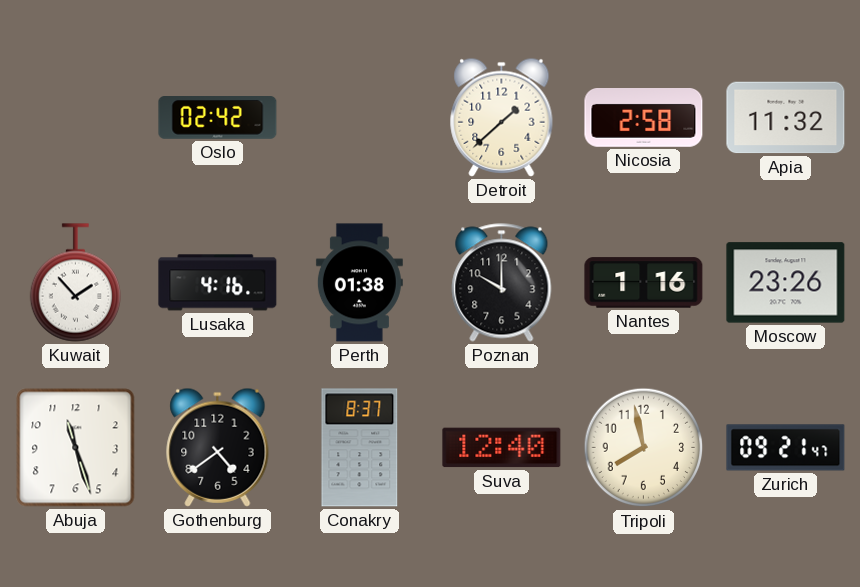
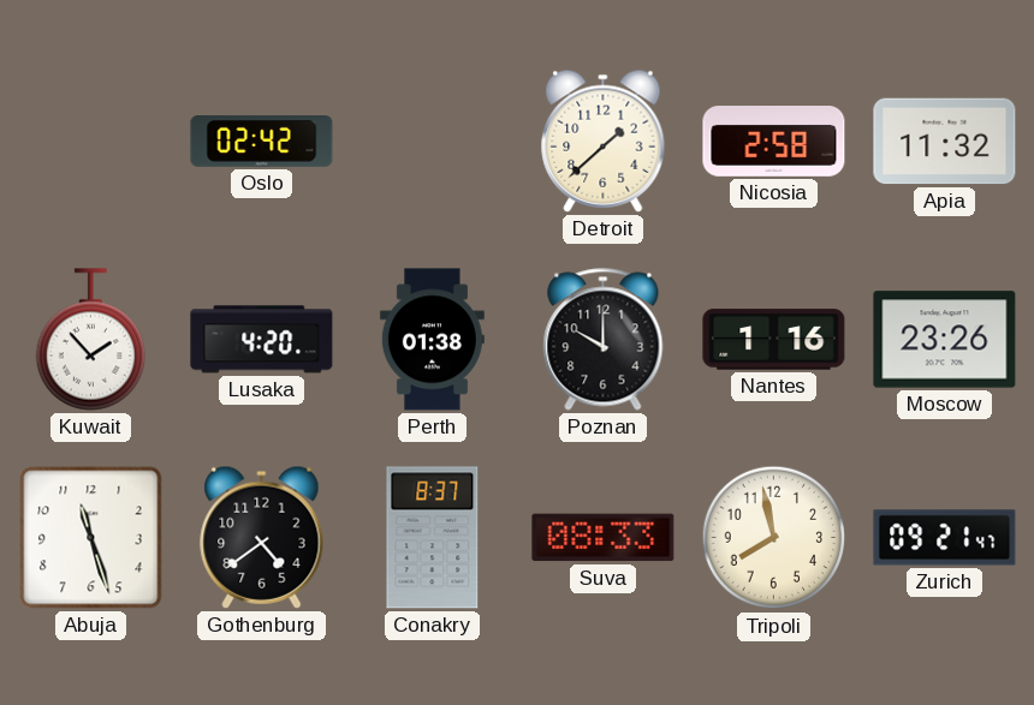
Lusaka: 4:16 -> 4:20
Suva: 12:40 -> 08:33
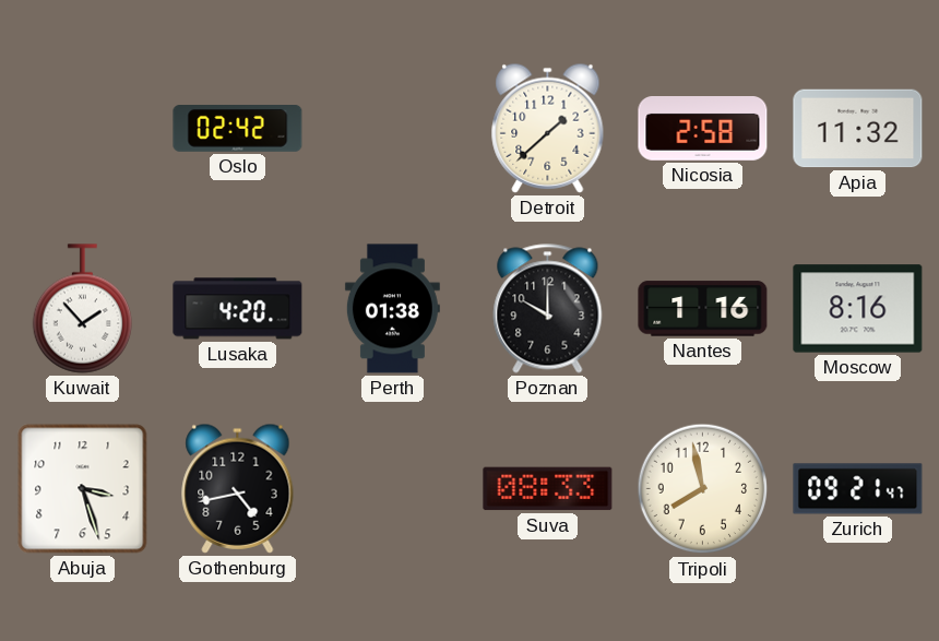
Moscow: 23:26 -> 8:16
Abuja: 11:27 -> 3:27
Gothenburg: 4:39 -> 4:43
Conakry: 8:37 -> none
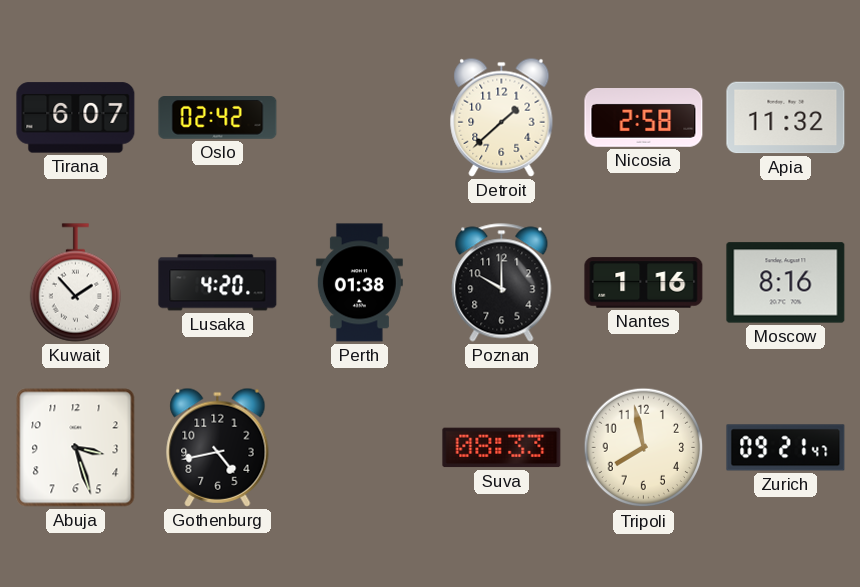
Tirana: none -> 6:07
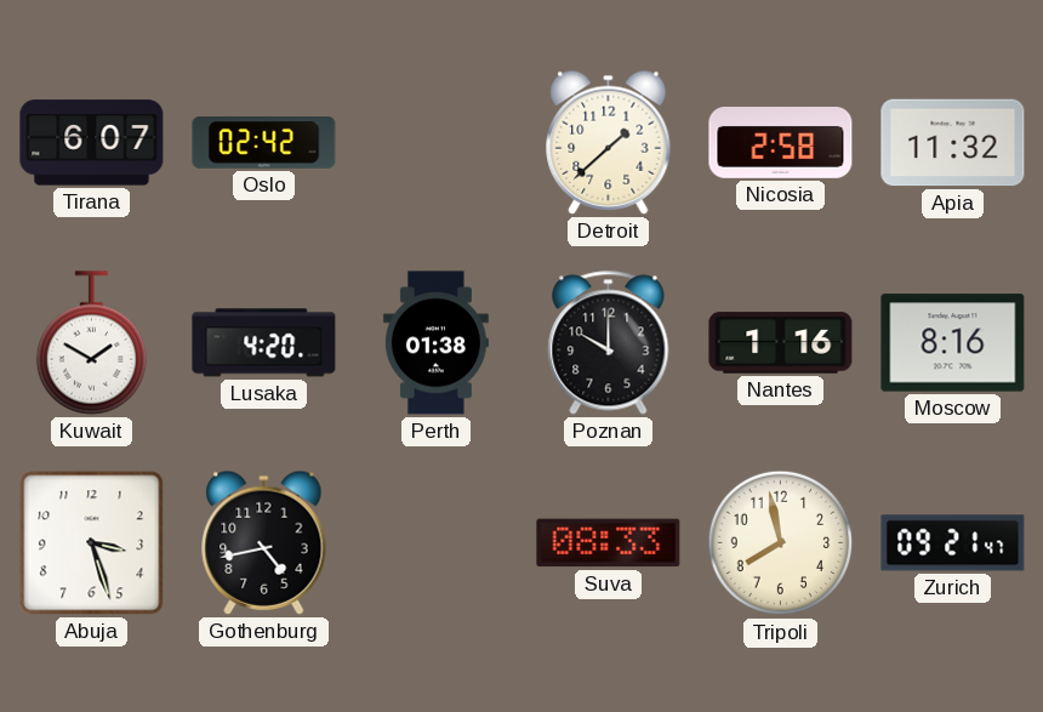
Kuwait: 1:53 -> 1:50
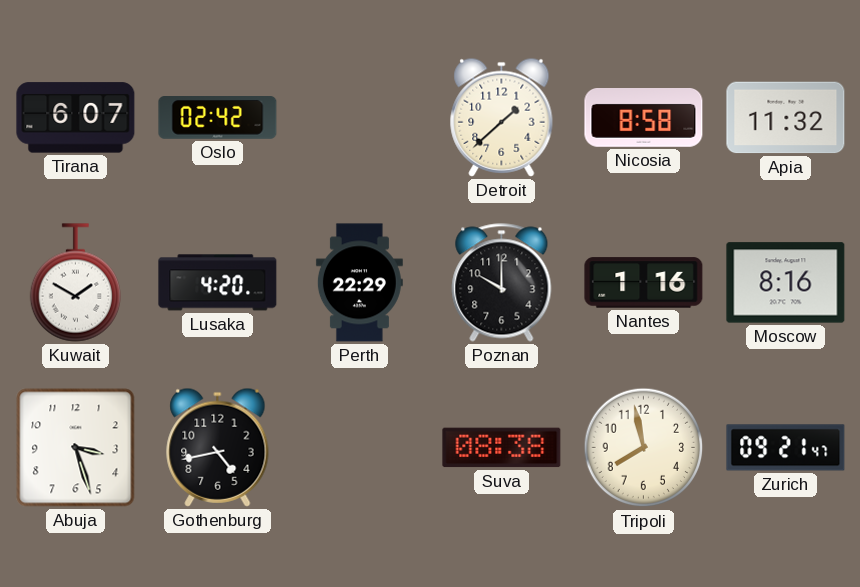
Nicosia: 2:58 -> 8:58
Perth: 01:38 -> 22:29
Suva: 08:33 -> 08:38
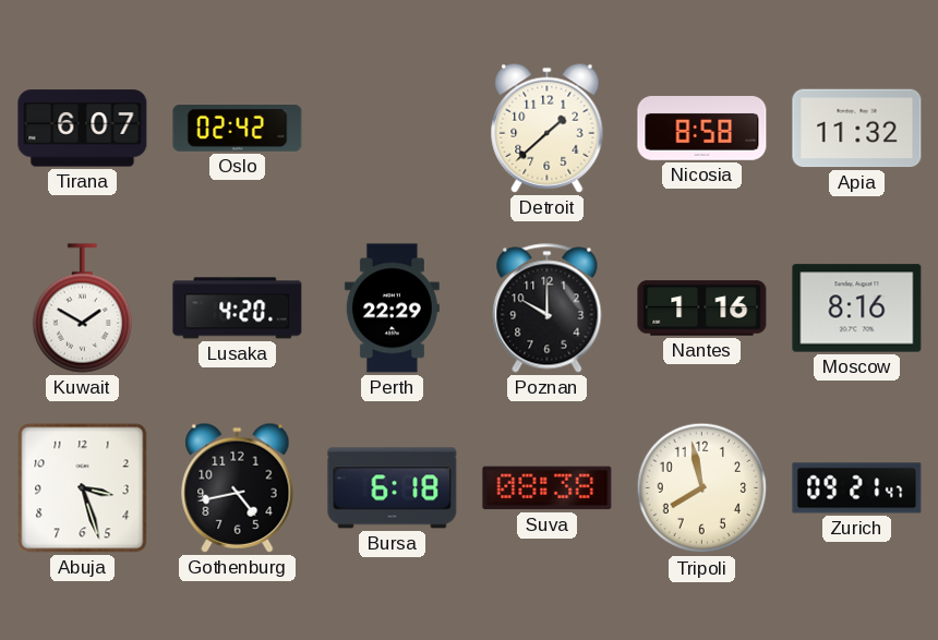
Bursa: none -> 6:18
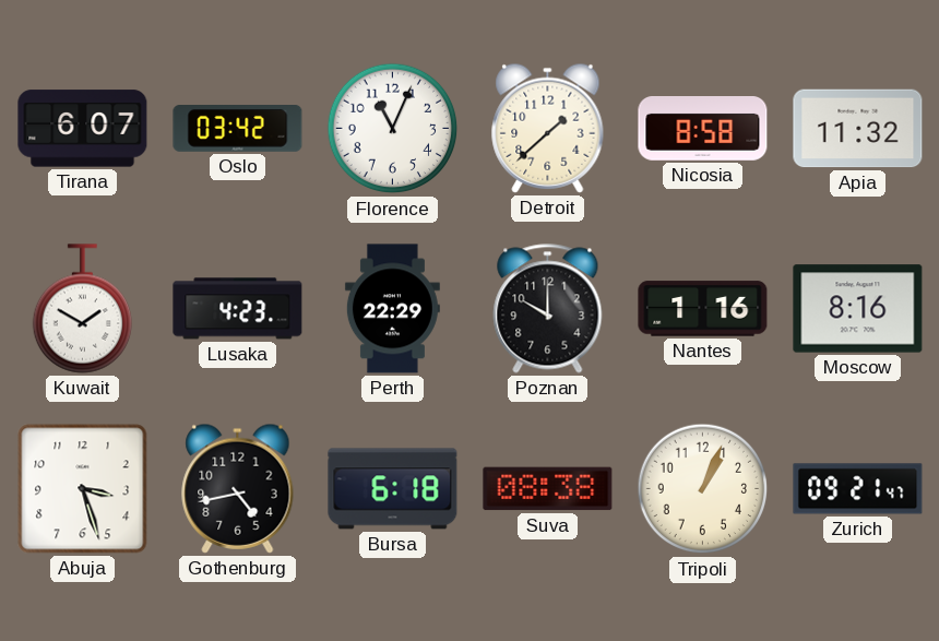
Oslo: 02:42 -> 03:42
Florence: none -> 11:04
Lusaka: 4:20 -> 4:23
Tripoli: 7:58 -> 1:04
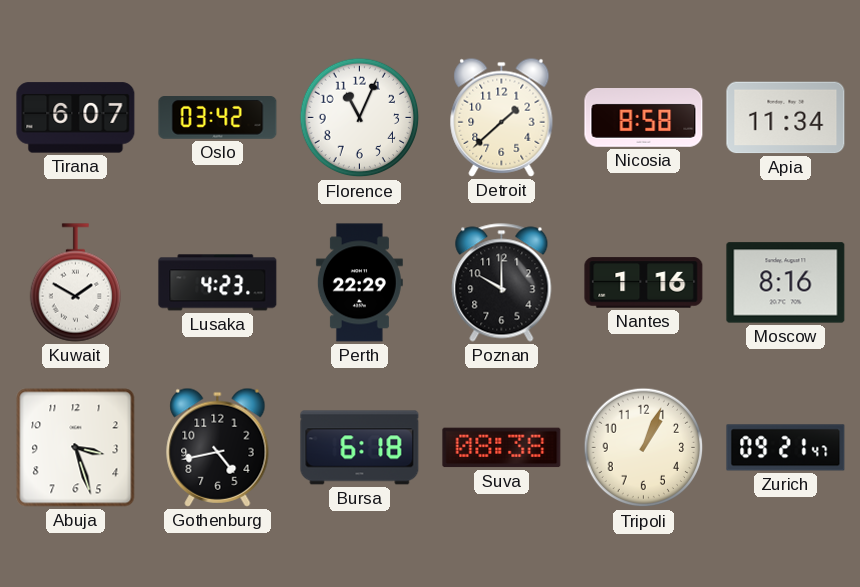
Apia: 11:32 -> 11:34
